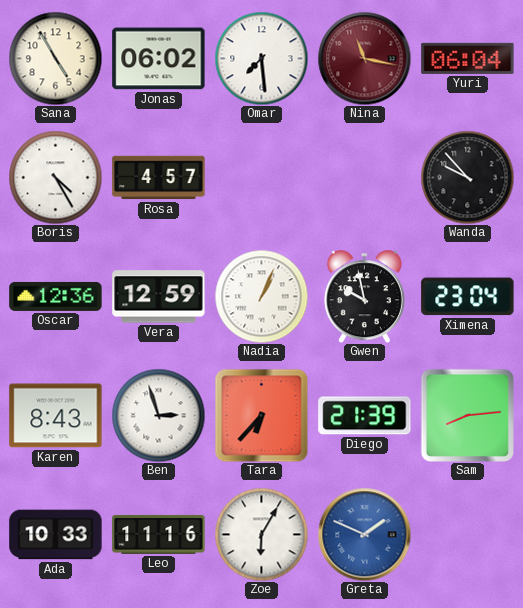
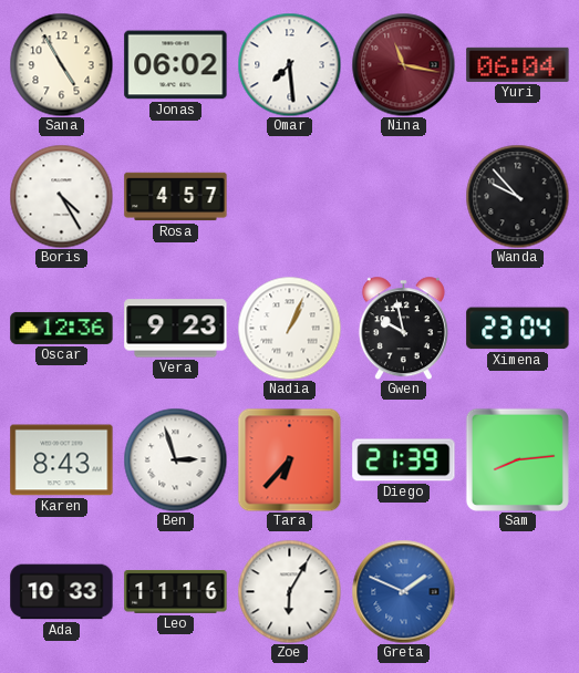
Vera: 12:59 -> 9:23
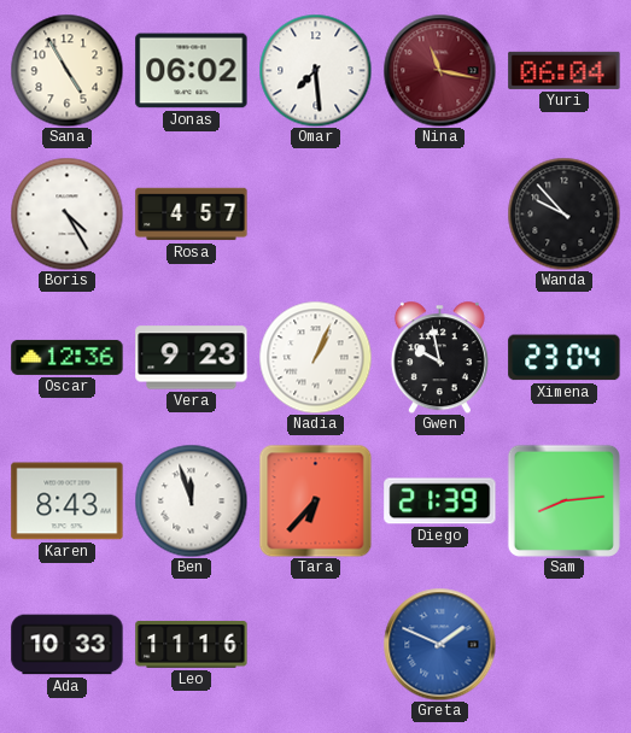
Ben: 2:57 -> 11:57
Zoe: 6:05 -> none
